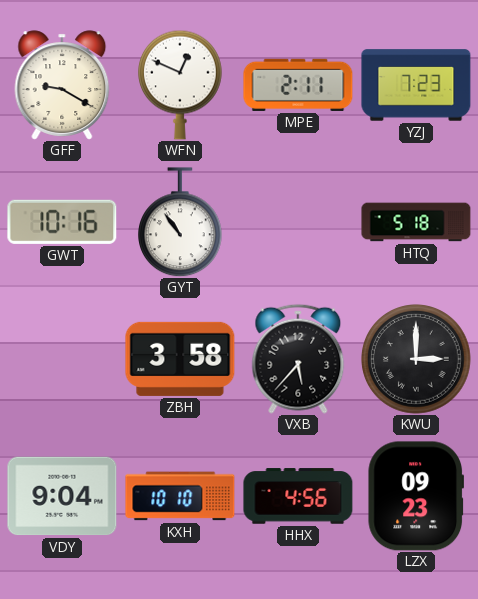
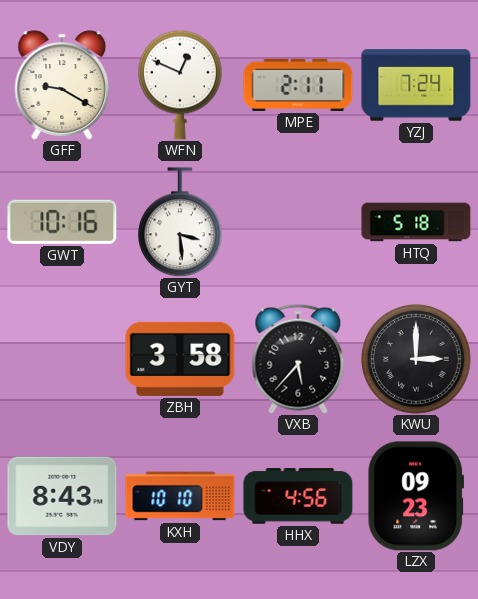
YZJ: 7:23 -> 7:24
GYT: 10:54 -> 3:29
VDY: 9:04 -> 8:43
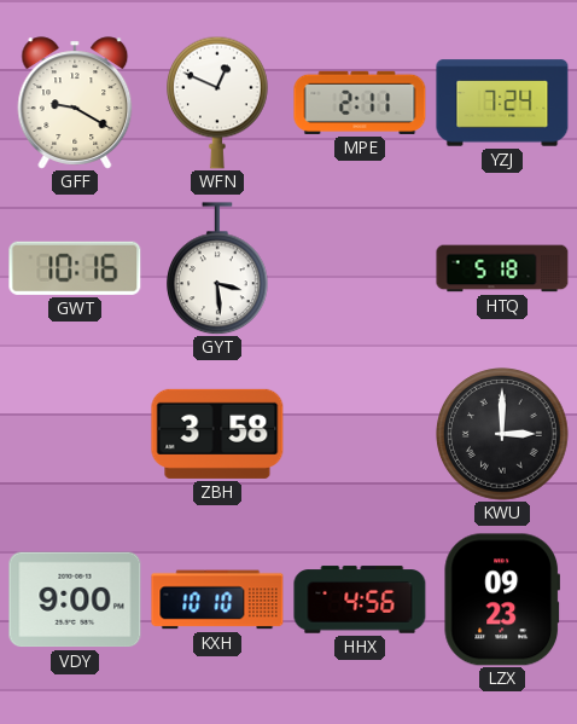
VXB: 5:37 -> none
VDY: 8:43 -> 9:00
